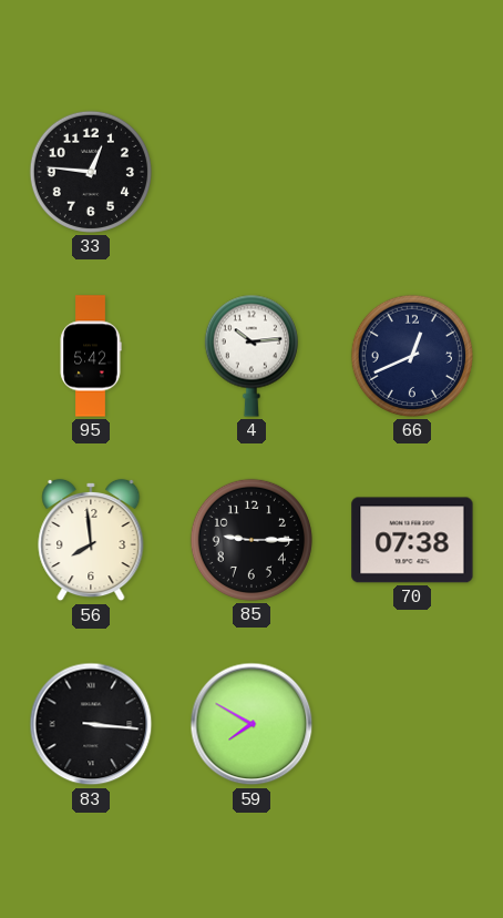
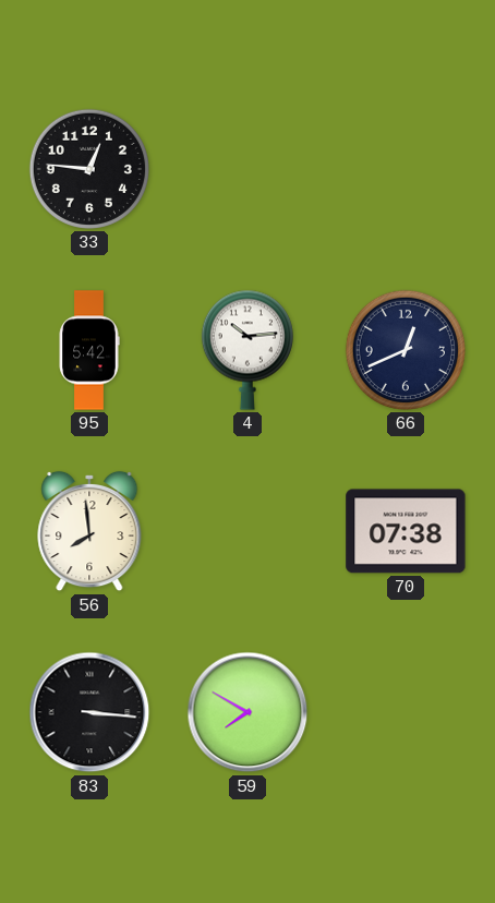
85: 9:15 -> none
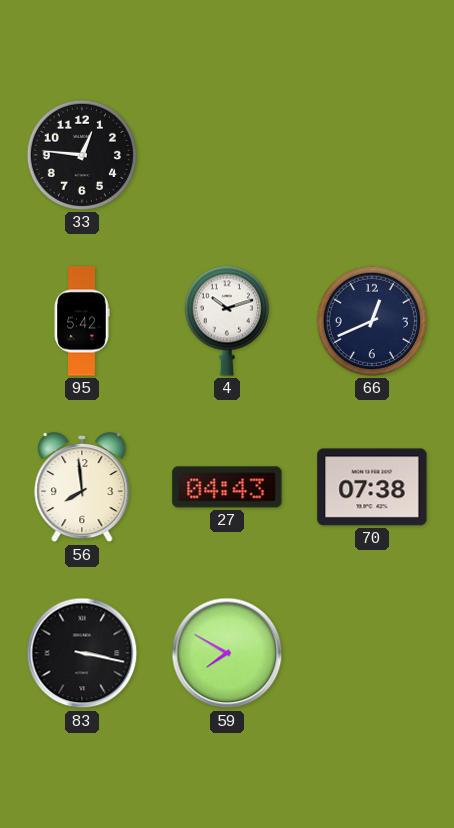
4: 10:14 -> 10:12
27: none -> 04:43
83: 3:16 -> 3:17
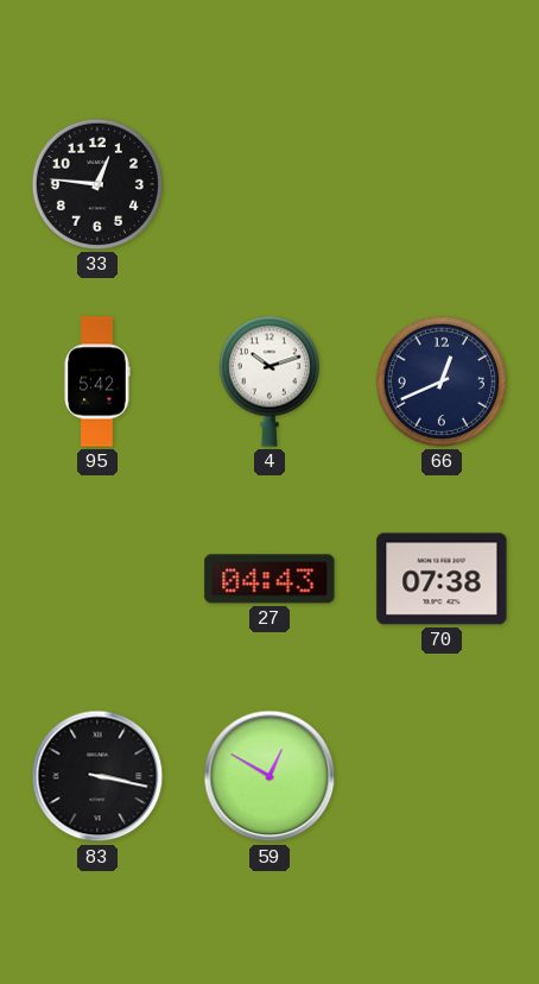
56: 7:59 -> none
59: 7:50 -> 12:50
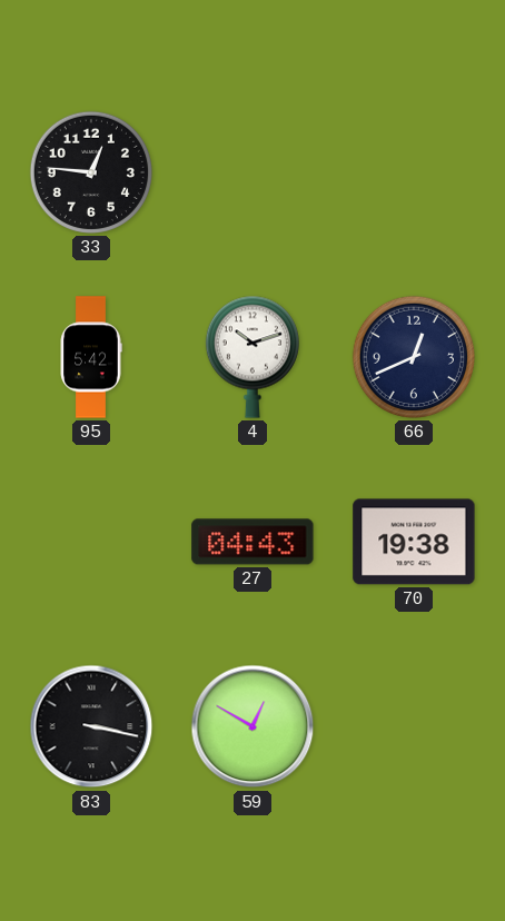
70: 07:38 -> 19:38
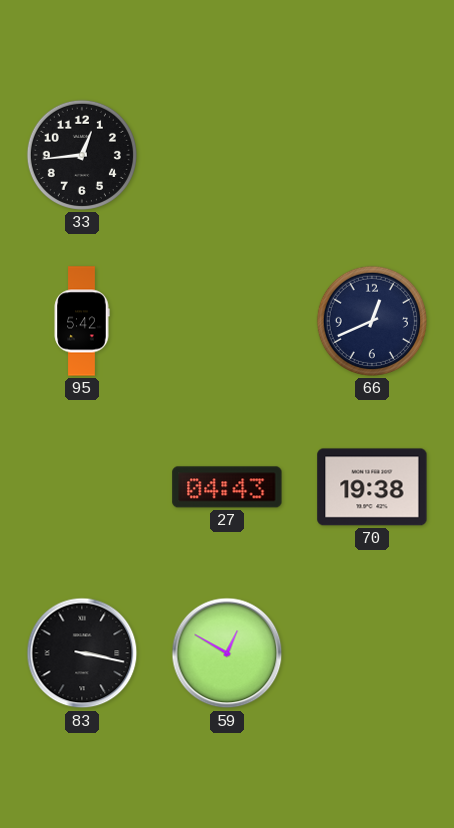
33: 12:46 -> 12:44
4: 10:12 -> none
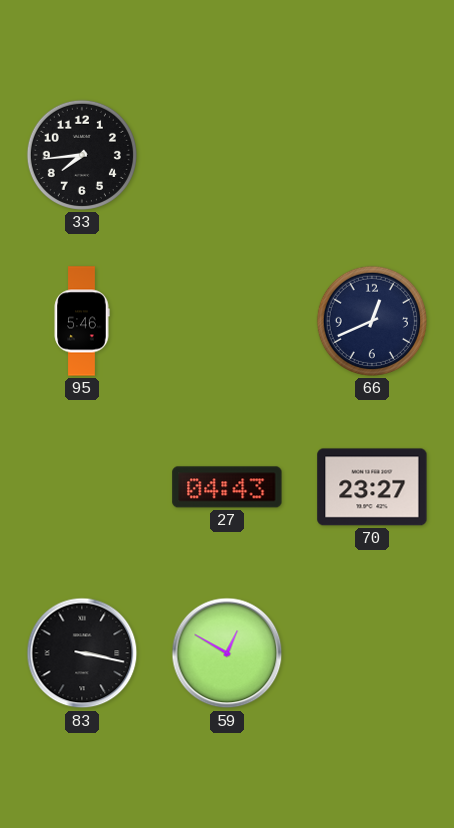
33: 12:44 -> 7:44
95: 5:42 -> 5:46
70: 19:38 -> 23:27
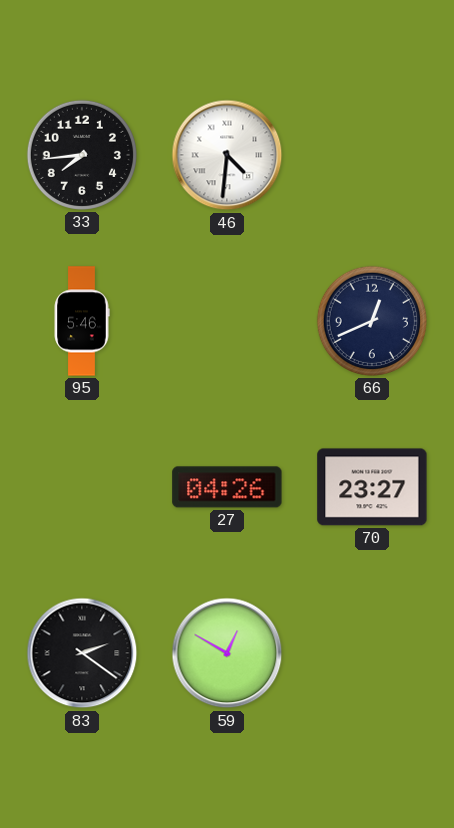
46: none -> 4:31
27: 04:43 -> 04:26
83: 3:17 -> 2:21
